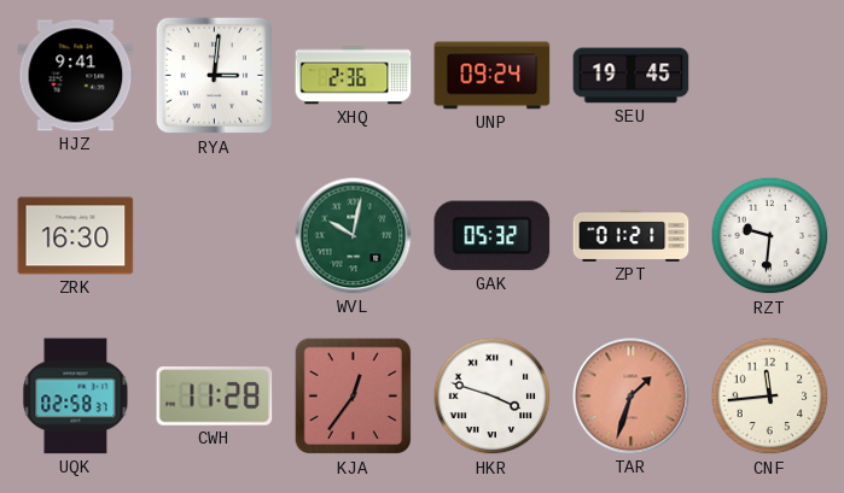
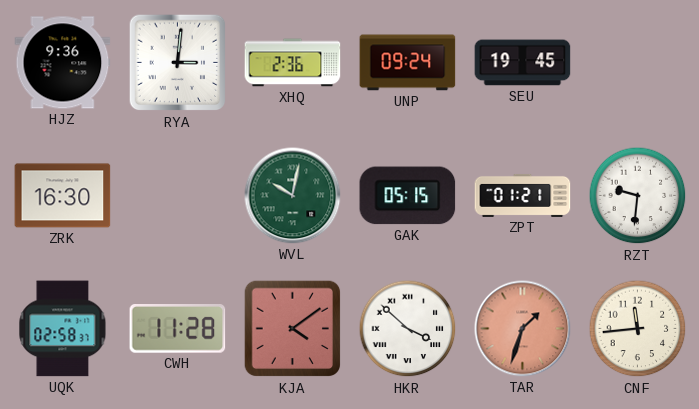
HJZ: 9:41 -> 9:36
GAK: 05:32 -> 05:15
KJA: 12:36 -> 4:09
HKR: 3:48 -> 3:52
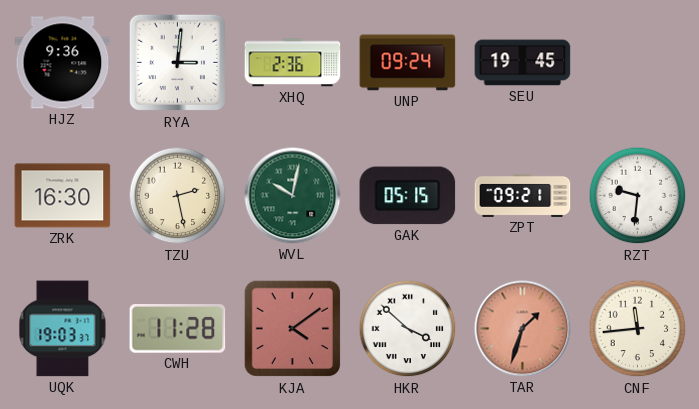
TZU: none -> 2:28
ZPT: 01:21 -> 09:21
UQK: 02:58 -> 19:03
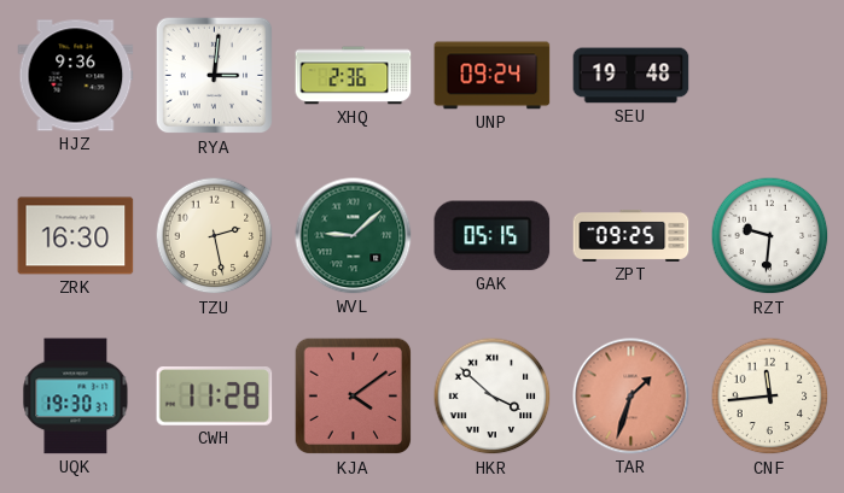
SEU: 19:45 -> 19:48
WVL: 10:02 -> 9:08
ZPT: 09:21 -> 09:25
UQK: 19:03 -> 19:30
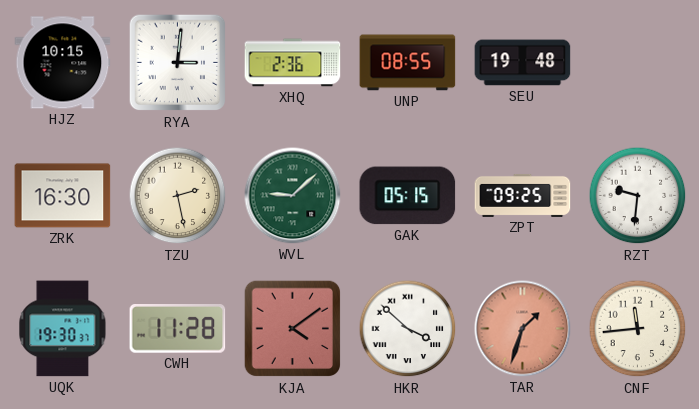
HJZ: 9:36 -> 10:15
UNP: 09:24 -> 08:55
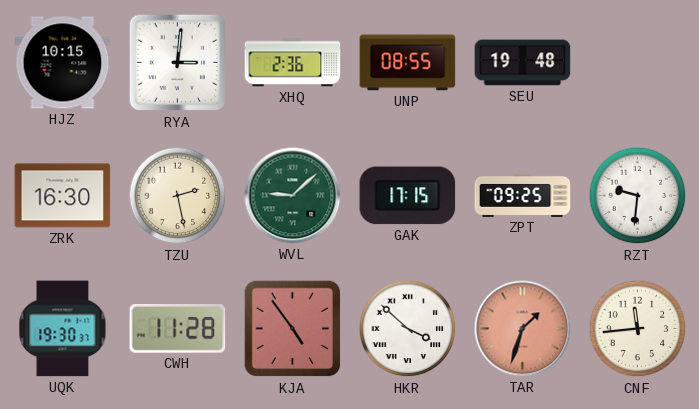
GAK: 05:15 -> 17:15
KJA: 4:09 -> 4:54
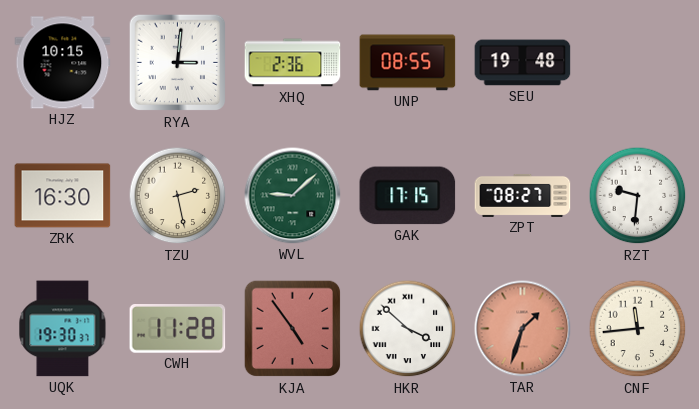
ZPT: 09:25 -> 08:27
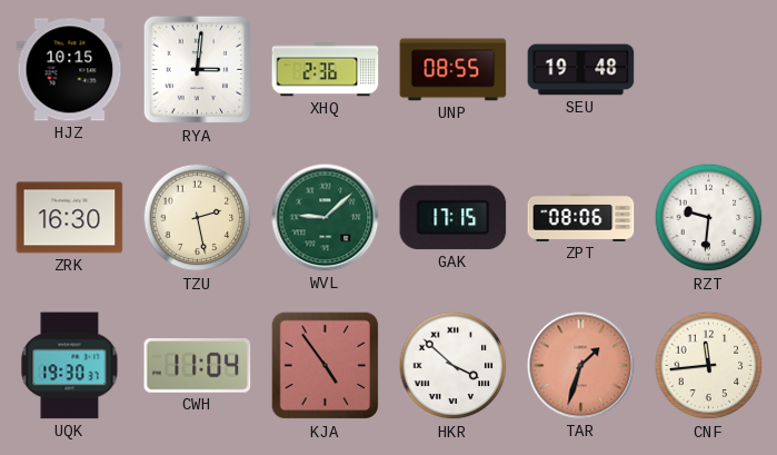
ZPT: 08:27 -> 08:06
CWH: 11:28 -> 11:04
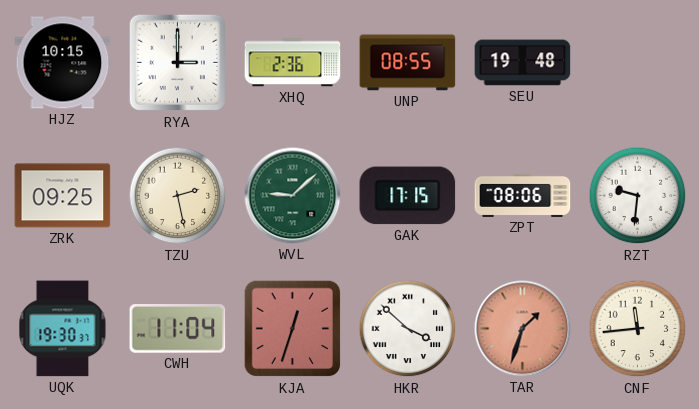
RYA: 3:01 -> 3:00
ZRK: 16:30 -> 09:25
KJA: 4:54 -> 12:33
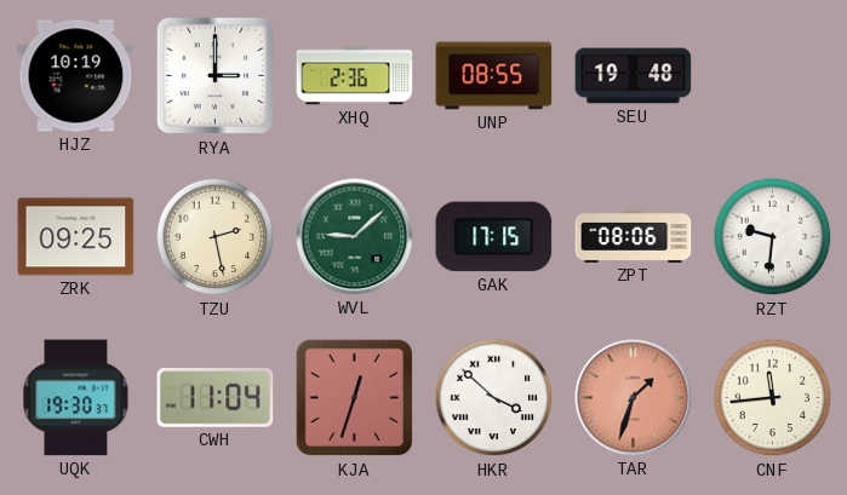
HJZ: 10:15 -> 10:19
